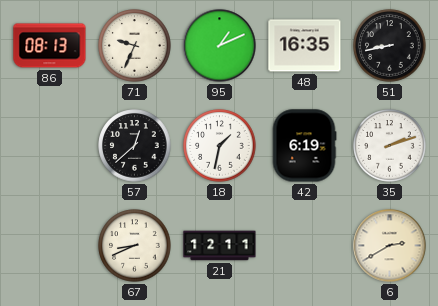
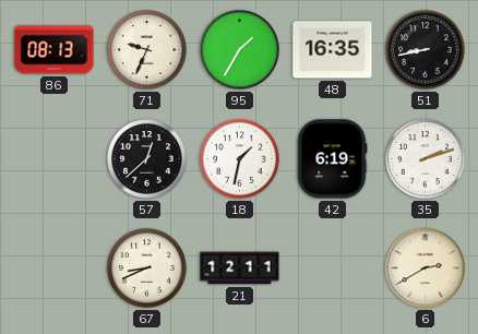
95: 1:11 -> 1:35
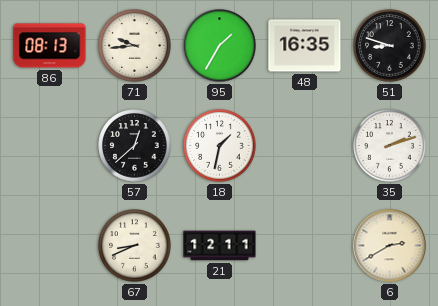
71: 9:34 -> 9:44
51: 8:43 -> 8:48
42: 6:19 -> none
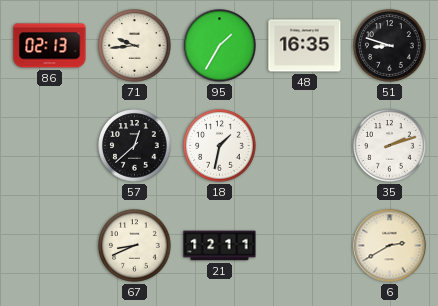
86: 08:13 -> 02:13
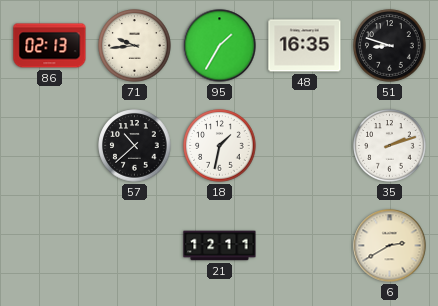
57: 12:38 -> 10:38
67: 8:41 -> none
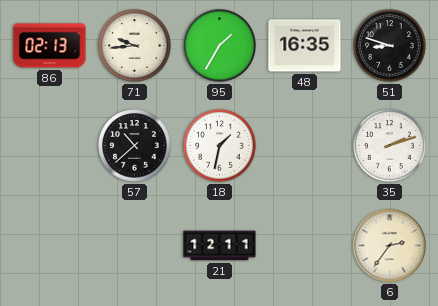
6: 2:40 -> 2:36
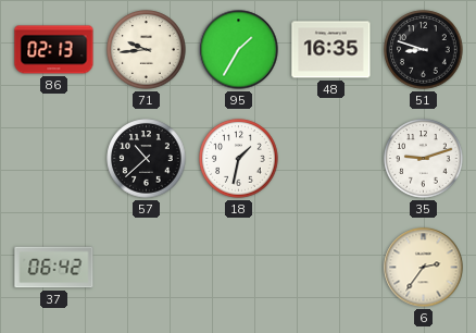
35: 2:12 -> 9:12
37: none -> 06:42
21: 12:11 -> none
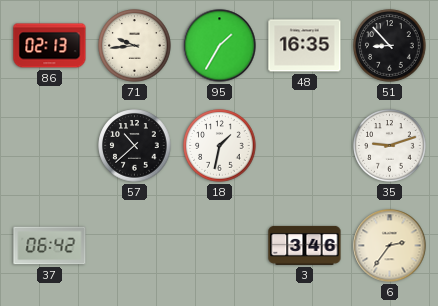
51: 8:48 -> 8:53
3: none -> 3:46
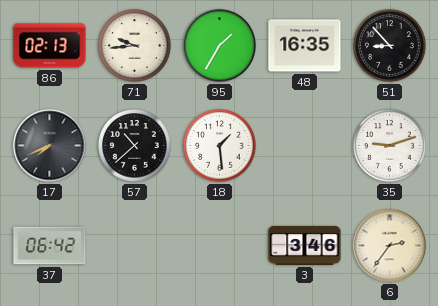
17: none -> 7:41
18: 1:32 -> 1:29
